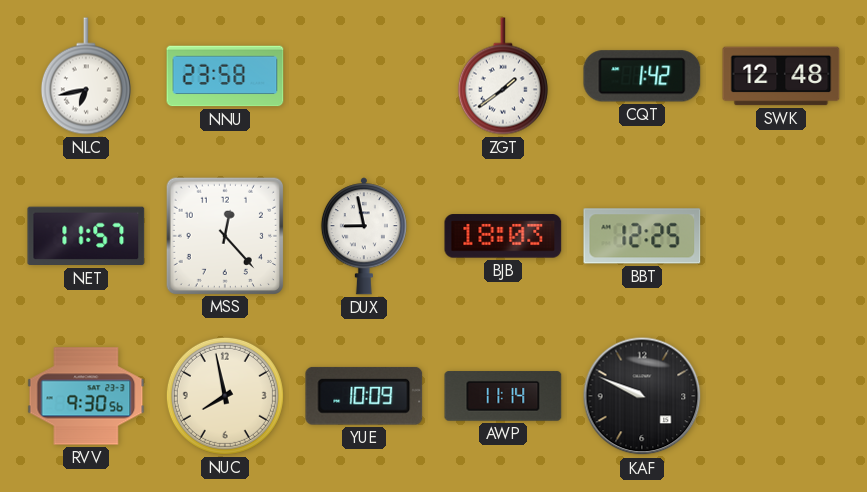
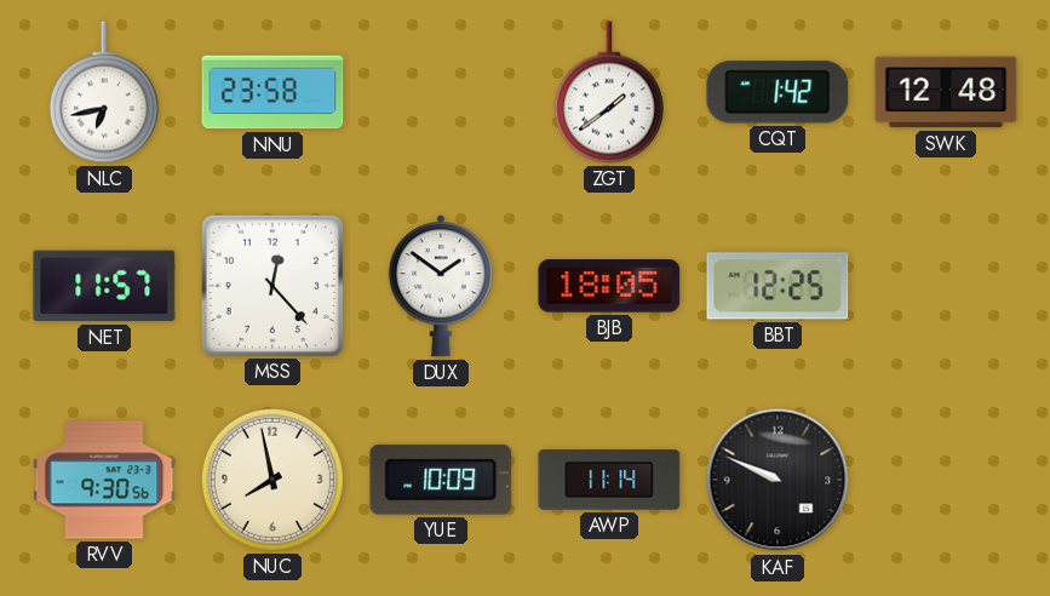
DUX: 8:58 -> 1:51
BJB: 18:03 -> 18:05
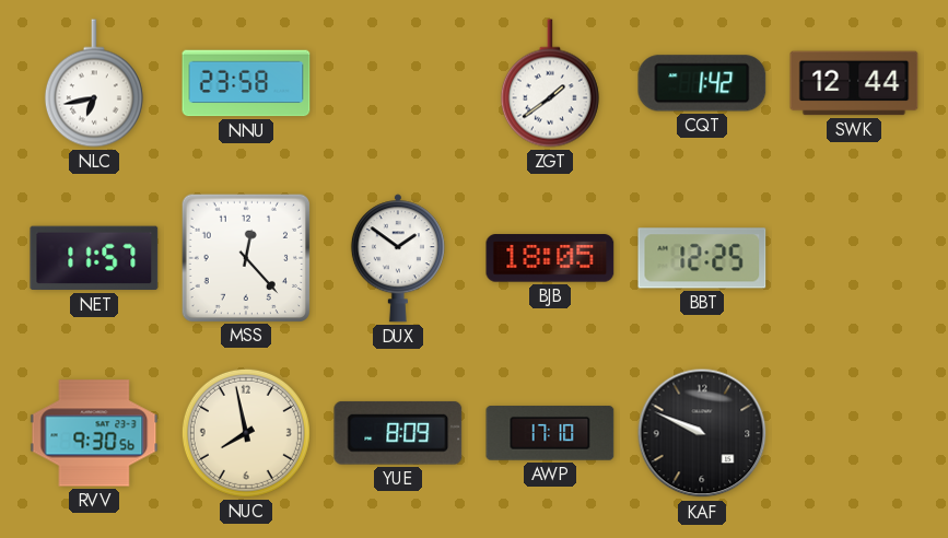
SWK: 12:48 -> 12:44
YUE: 10:09 -> 8:09
AWP: 11:14 -> 17:10
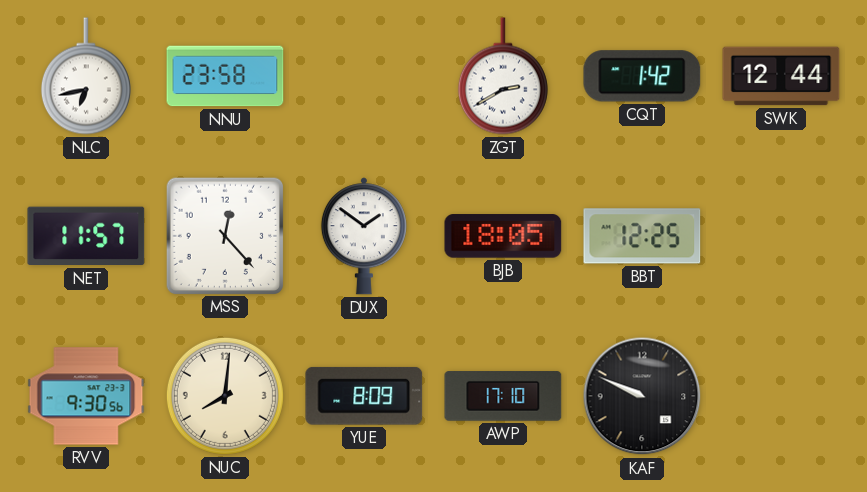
ZGT: 1:39 -> 2:40
NUC: 7:58 -> 8:01
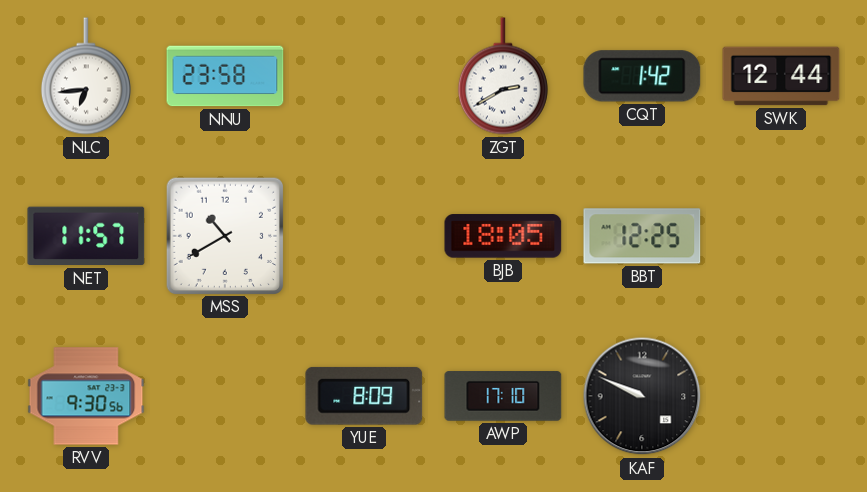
NLC: 6:43 -> 6:44
MSS: 12:23 -> 10:40
DUX: 1:51 -> none
NUC: 8:01 -> none
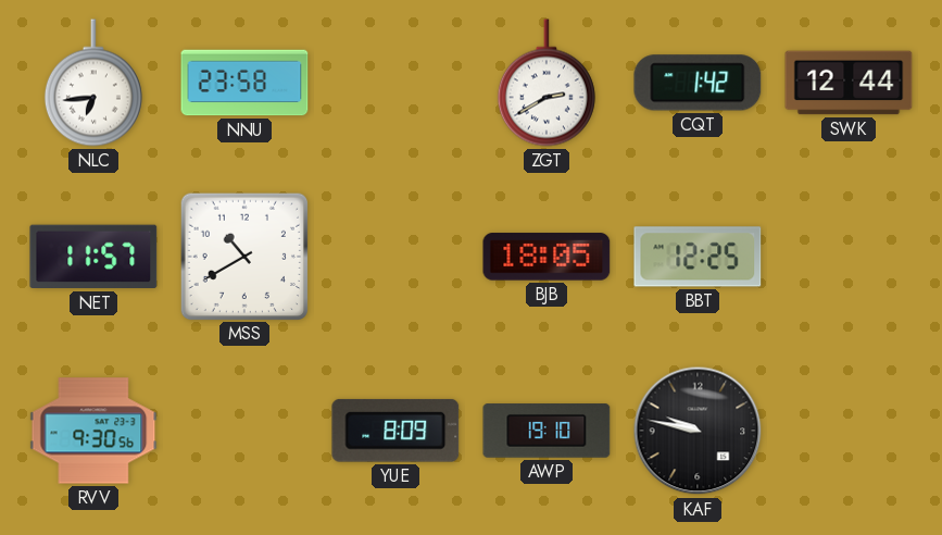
AWP: 17:10 -> 19:10
KAF: 9:49 -> 9:47
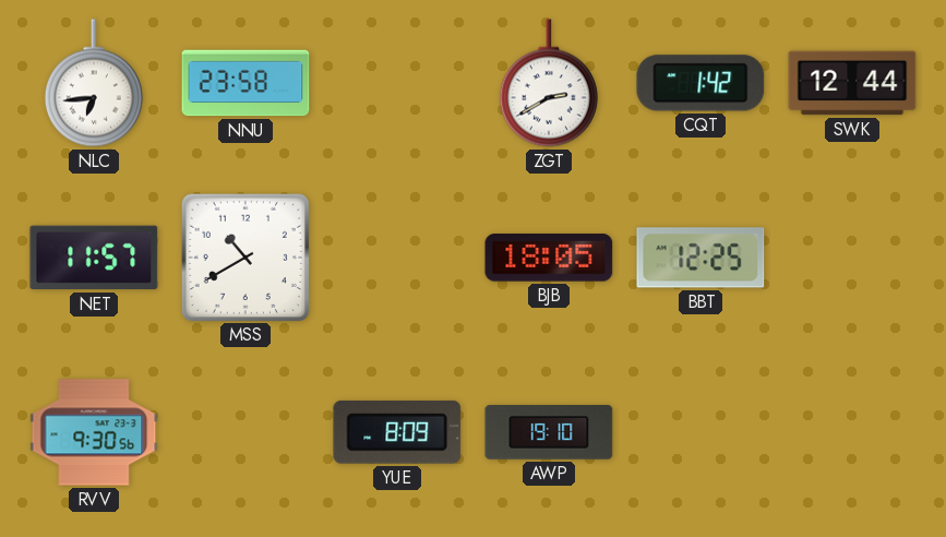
KAF: 9:47 -> none
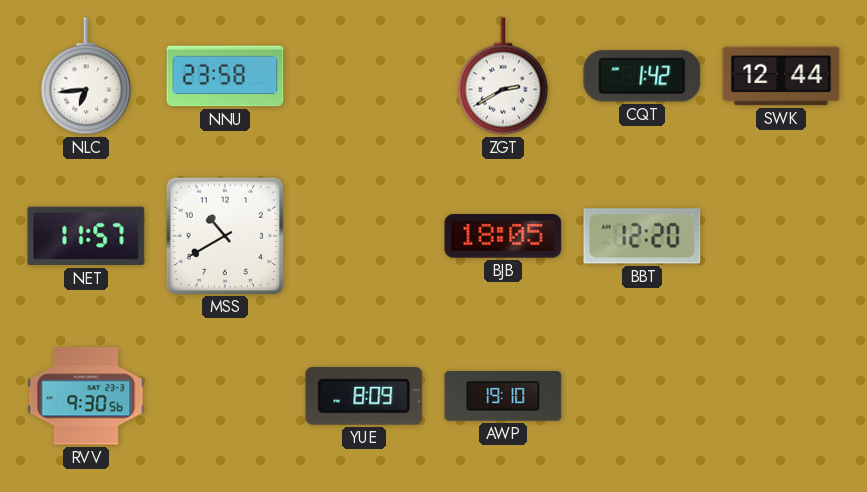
BBT: 12:25 -> 12:20
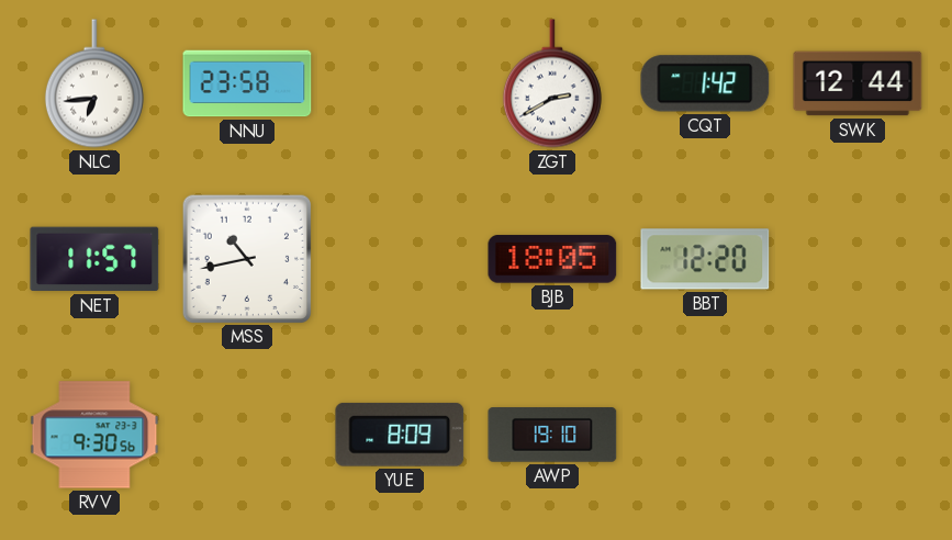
MSS: 10:40 -> 10:43
